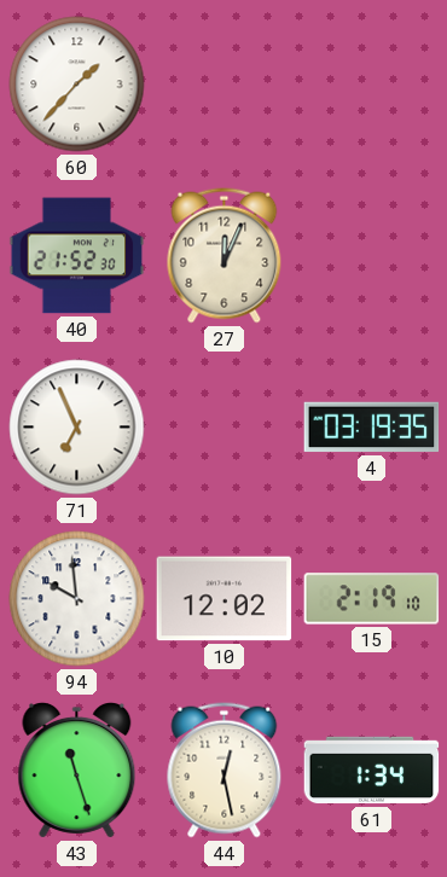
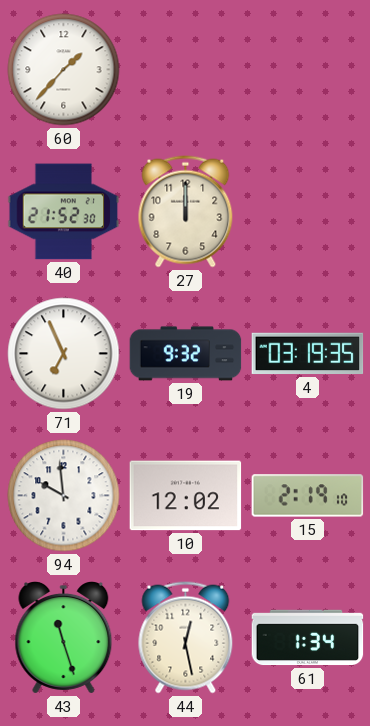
27: 12:04 -> 12:00
19: none -> 9:32
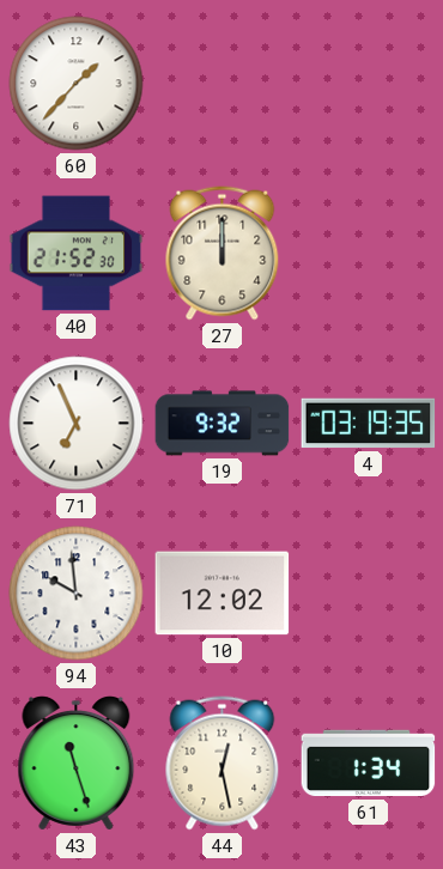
15: 2:19 -> none
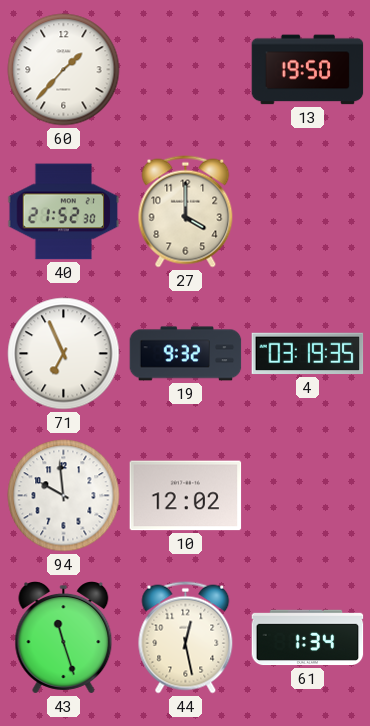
13: none -> 19:50
27: 12:00 -> 4:00
